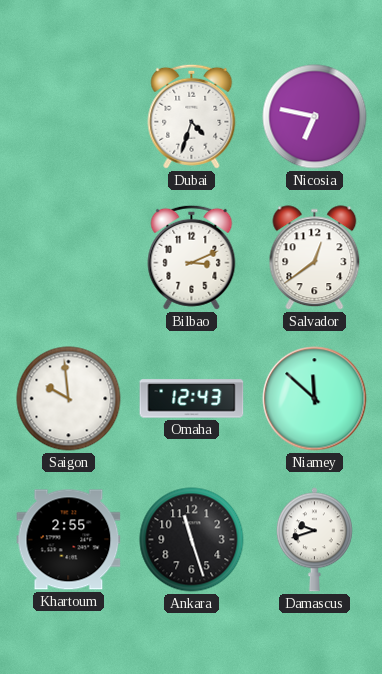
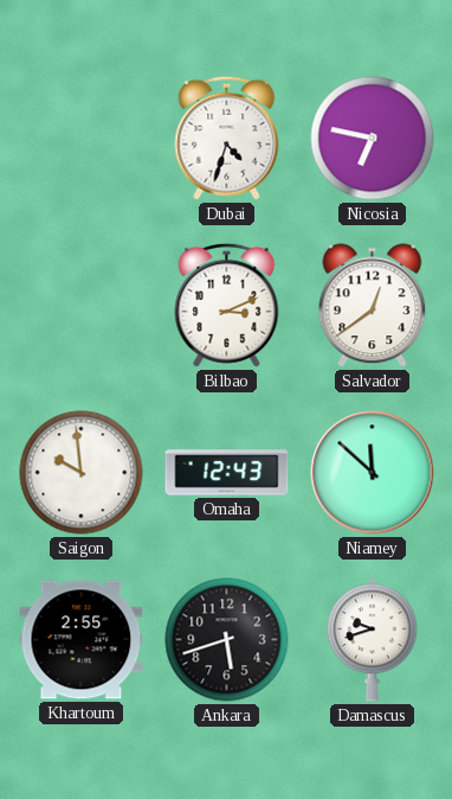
Ankara: 11:27 -> 5:42
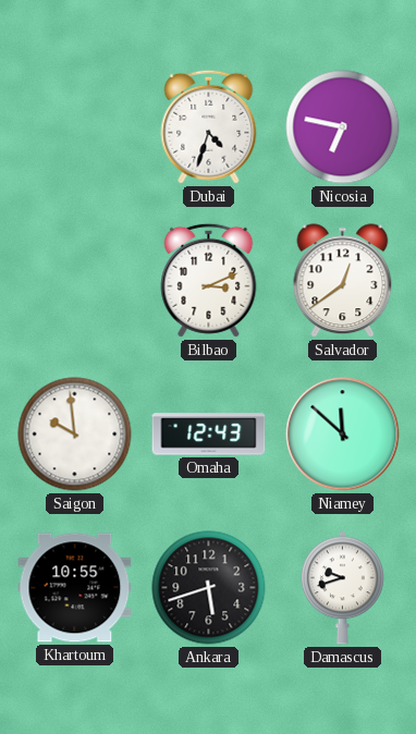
Khartoum: 2:55 -> 10:55
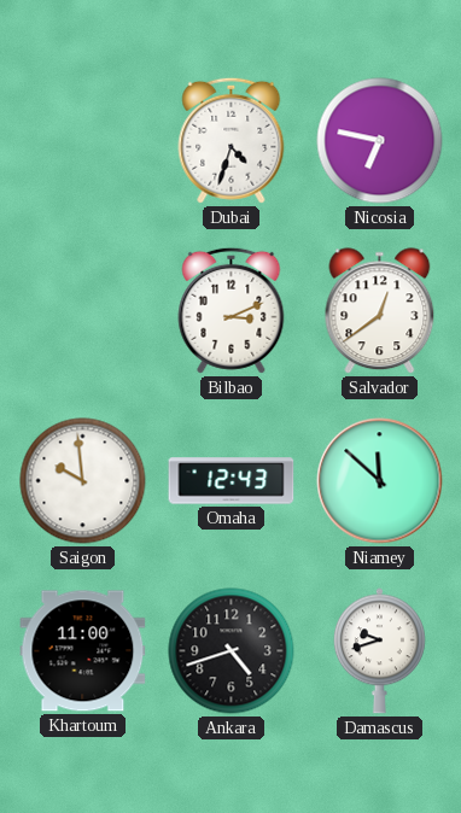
Khartoum: 10:55 -> 11:00
Ankara: 5:42 -> 4:42
